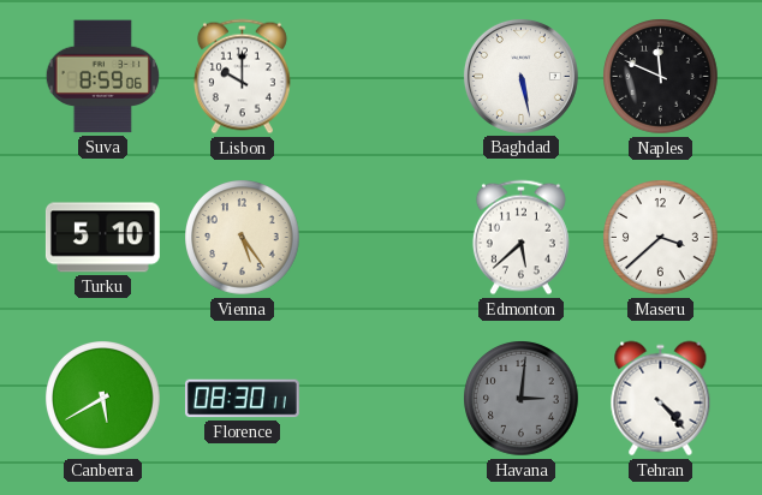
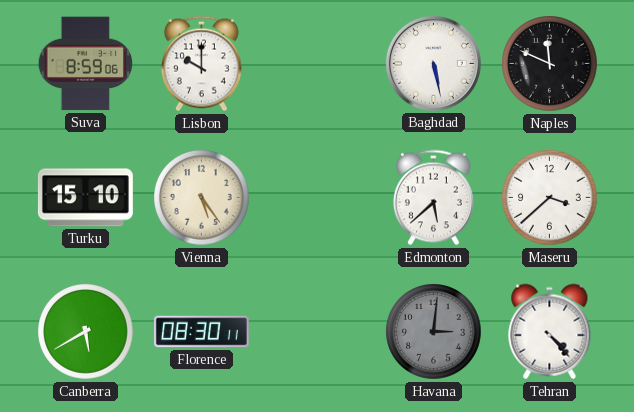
Turku: 5:10 -> 15:10
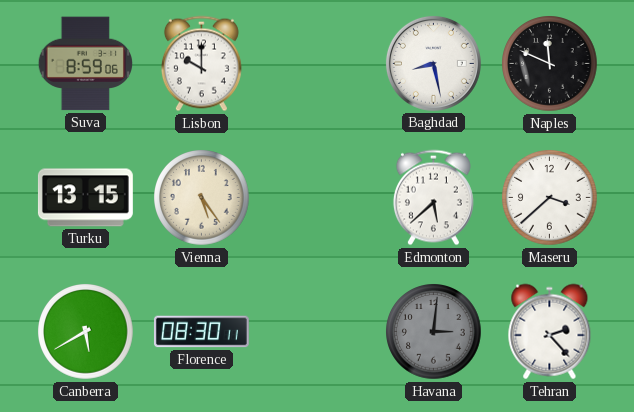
Baghdad: 5:28 -> 8:28
Turku: 15:10 -> 13:15
Tehran: 4:23 -> 2:23
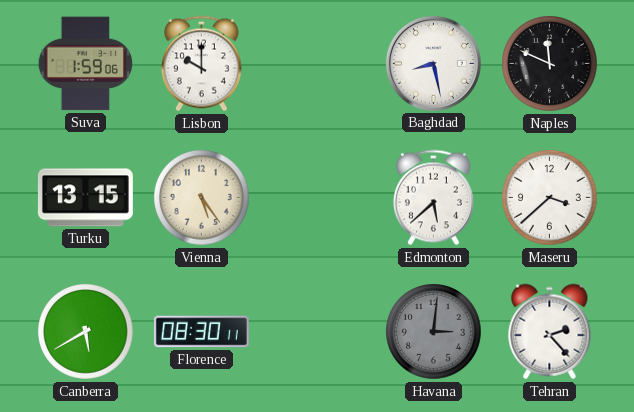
Suva: 8:59 -> 1:59
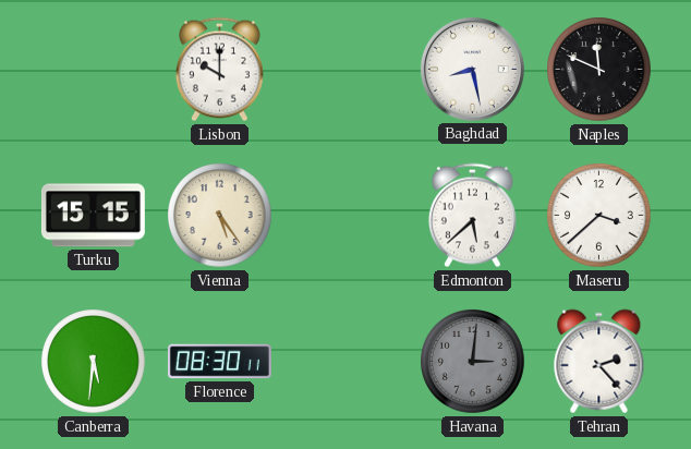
Suva: 1:59 -> none
Turku: 13:15 -> 15:15
Canberra: 5:40 -> 5:31
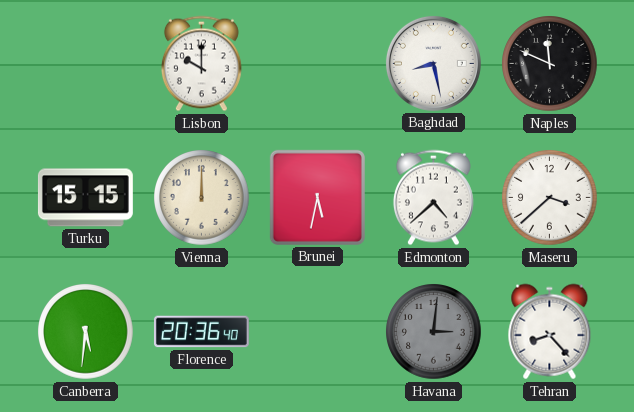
Vienna: 5:24 -> 12:00
Brunei: none -> 5:32
Edmonton: 5:38 -> 4:38
Florence: 08:30 -> 20:36
Tehran: 2:23 -> 8:23
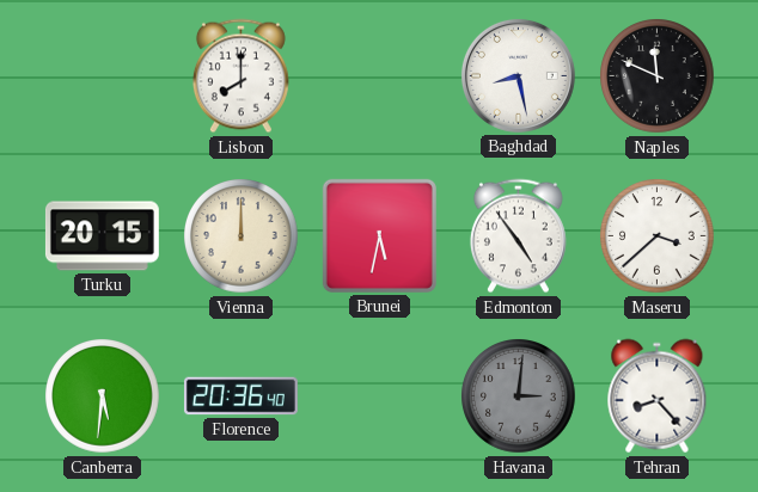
Lisbon: 10:00 -> 8:00
Turku: 15:15 -> 20:15
Edmonton: 4:38 -> 4:54
